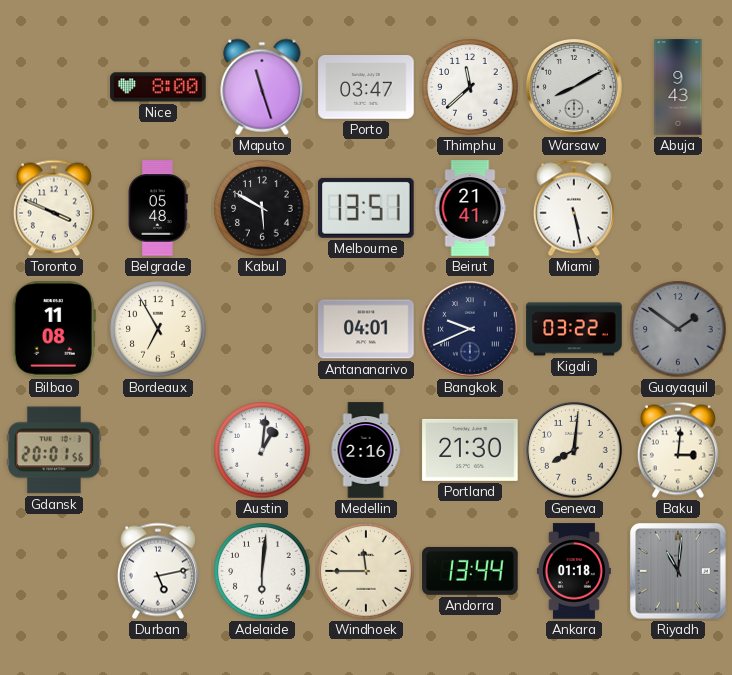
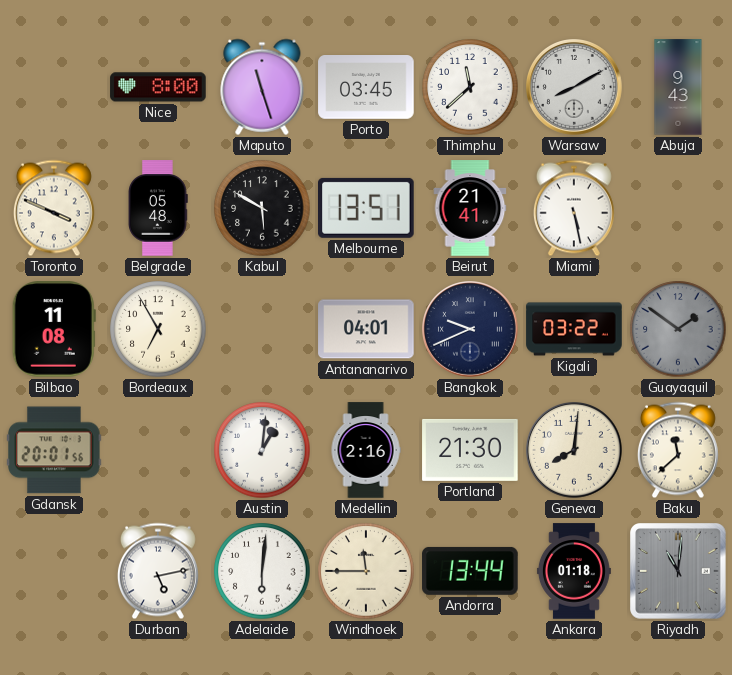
Porto: 03:47 -> 03:45
Baku: 3:01 -> 11:38
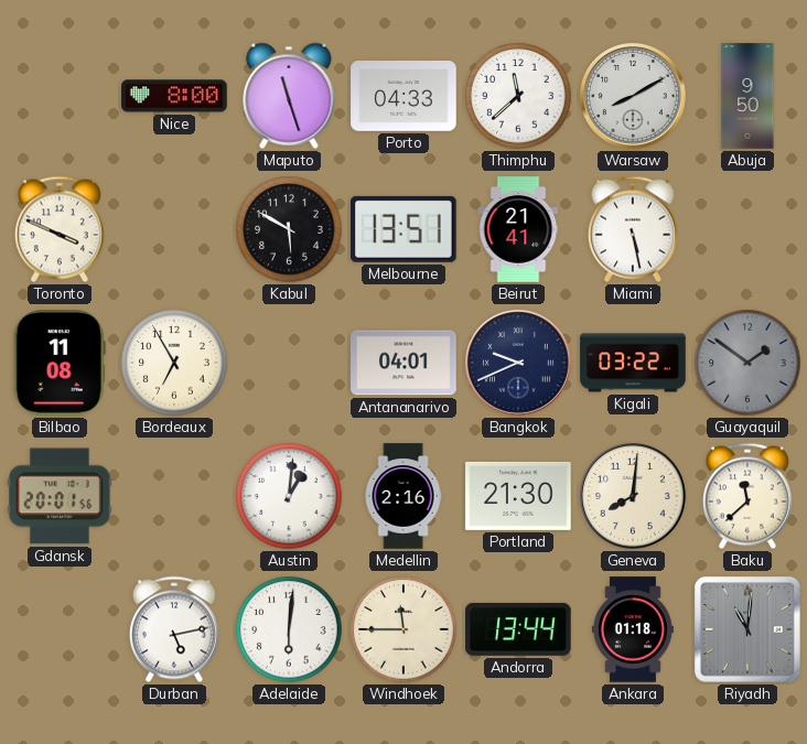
Porto: 03:45 -> 04:33
Abuja: 9:43 -> 9:50
Belgrade: 05:48 -> none
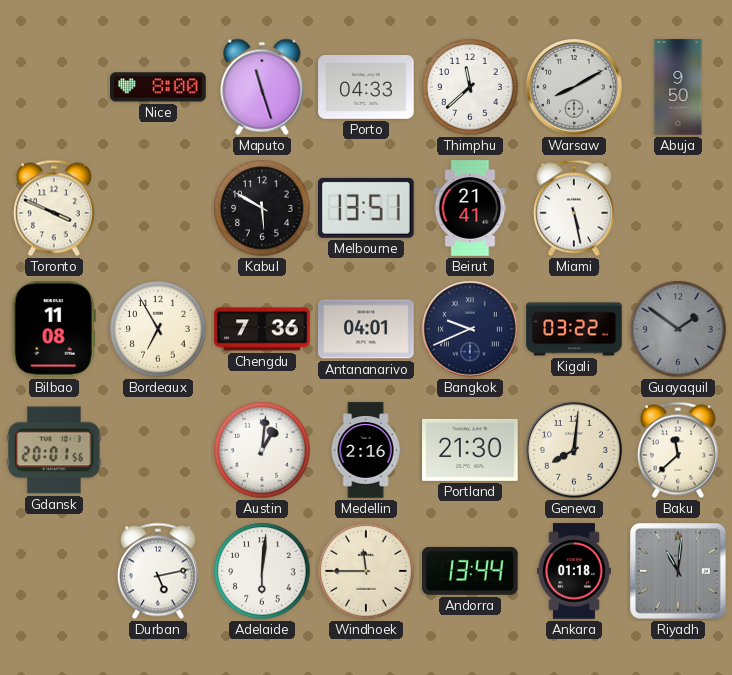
Chengdu: none -> 7:36
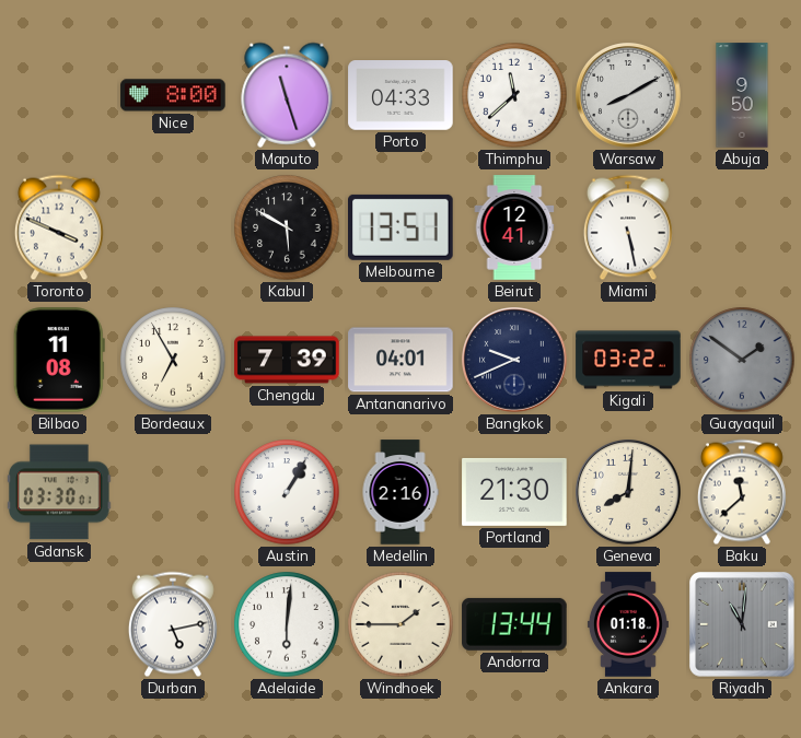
Beirut: 21:41 -> 12:41
Chengdu: 7:36 -> 7:39
Gdansk: 20:01 -> 03:30
Austin: 1:01 -> 1:05
Windhoek: 11:45 -> 1:45
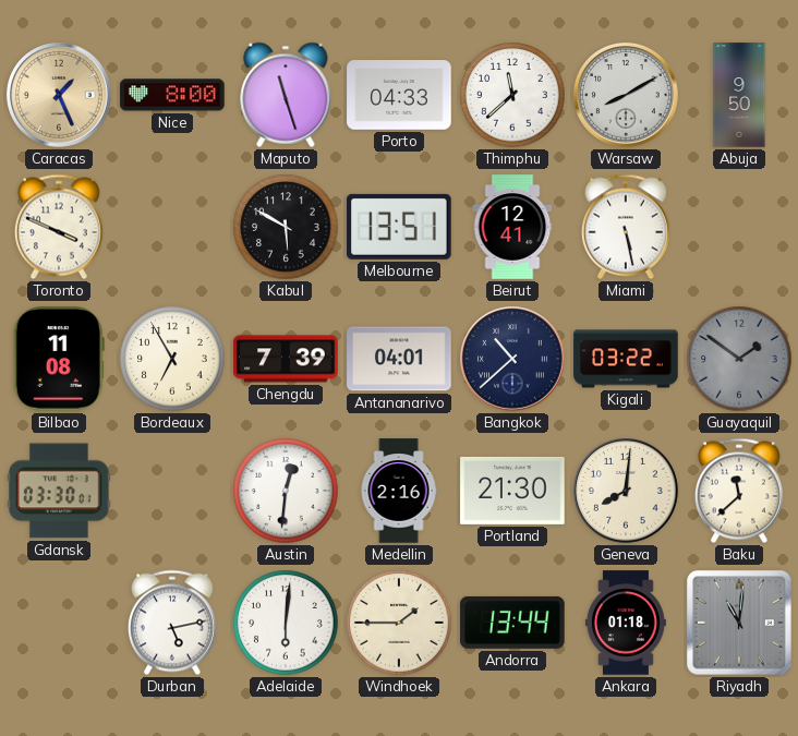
Caracas: none -> 1:26
Bangkok: 9:41 -> 10:38
Austin: 1:05 -> 12:31
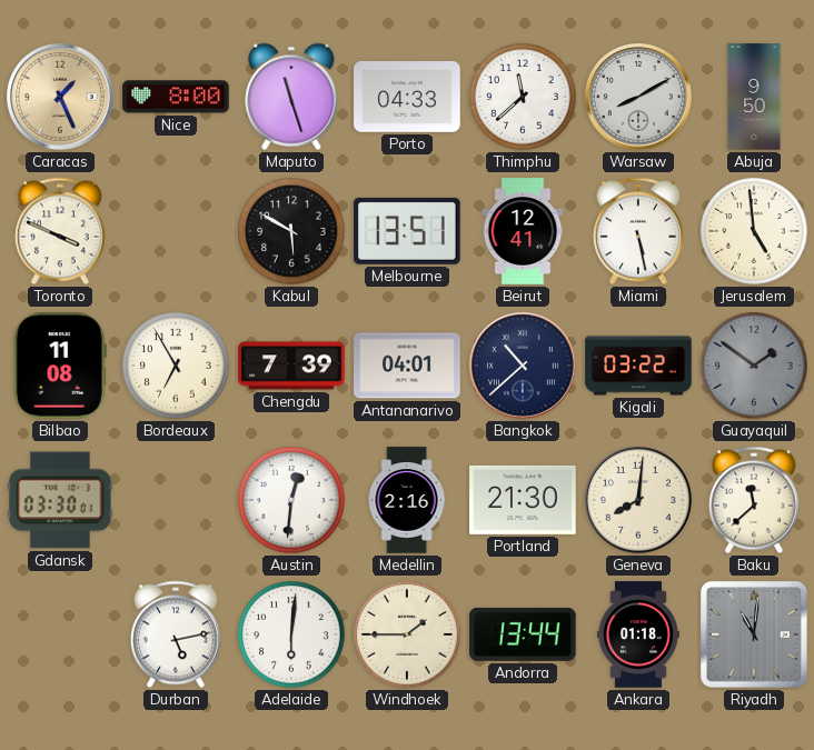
Jerusalem: none -> 4:59
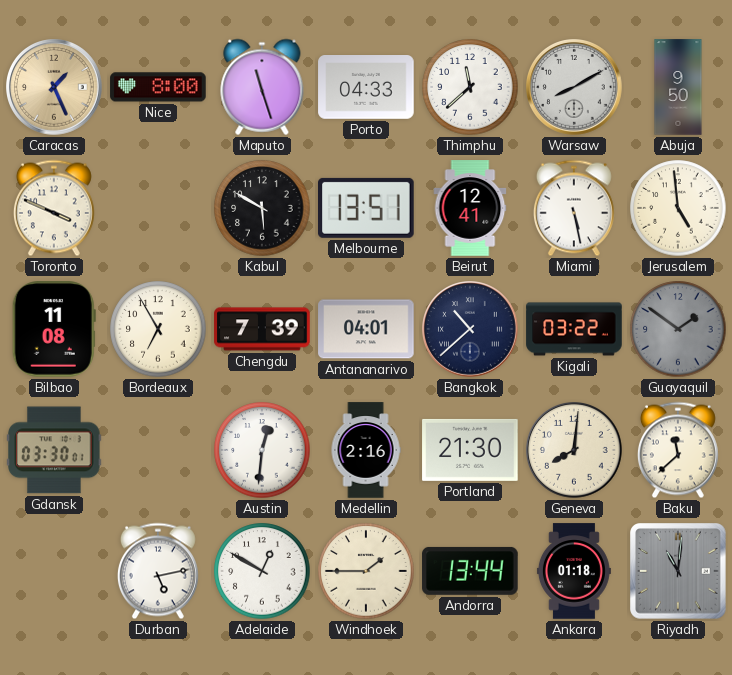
Adelaide: 6:01 -> 12:50
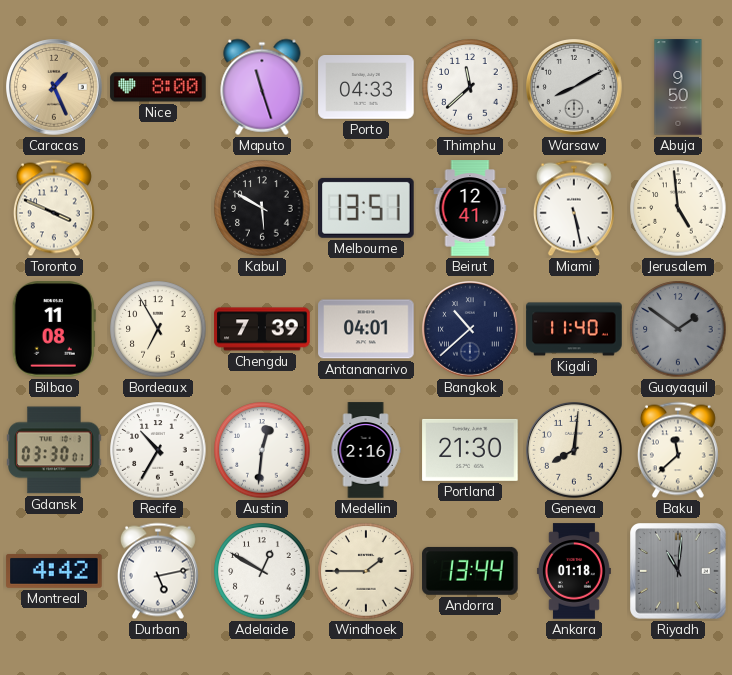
Kigali: 03:22 -> 11:40
Recife: none -> 10:35
Montreal: none -> 4:42
